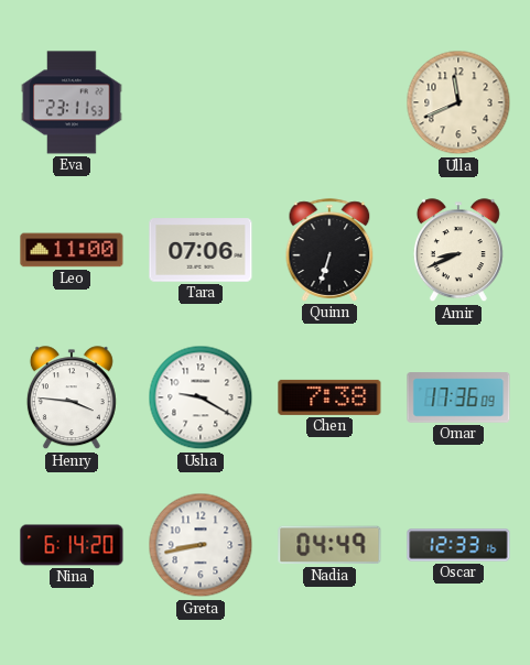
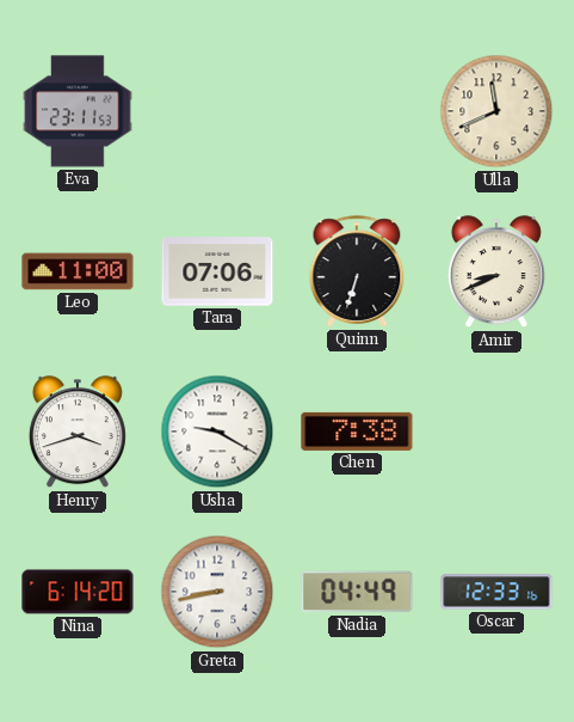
Henry: 3:46 -> 3:42
Omar: 17:36 -> none
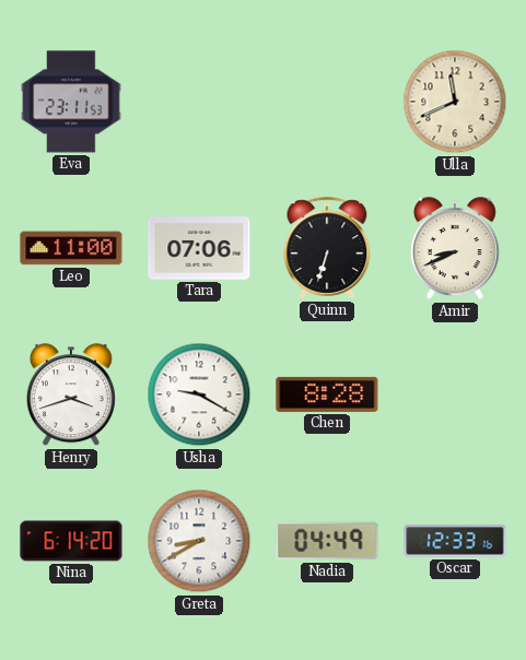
Chen: 7:38 -> 8:28
Greta: 8:43 -> 8:40
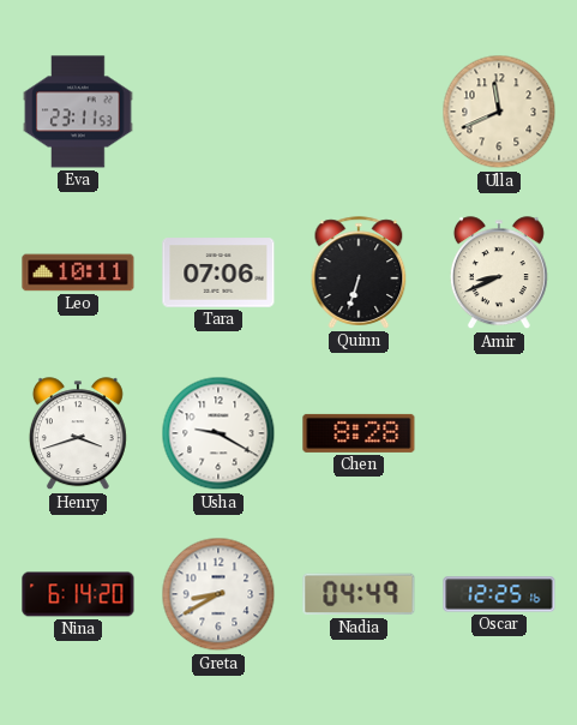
Leo: 11:00 -> 10:11
Oscar: 12:33 -> 12:25
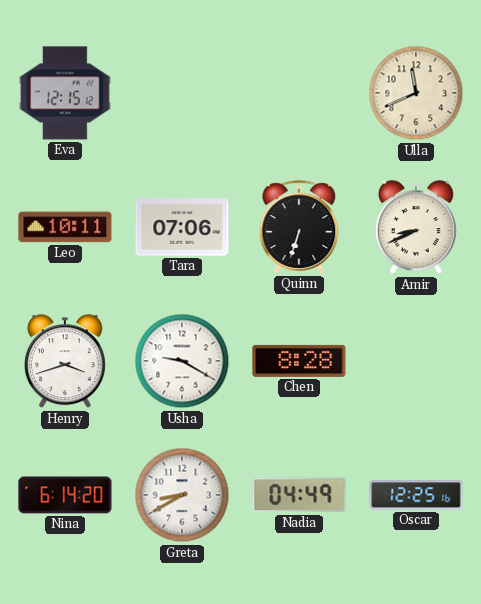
Eva: 23:11 -> 12:15
